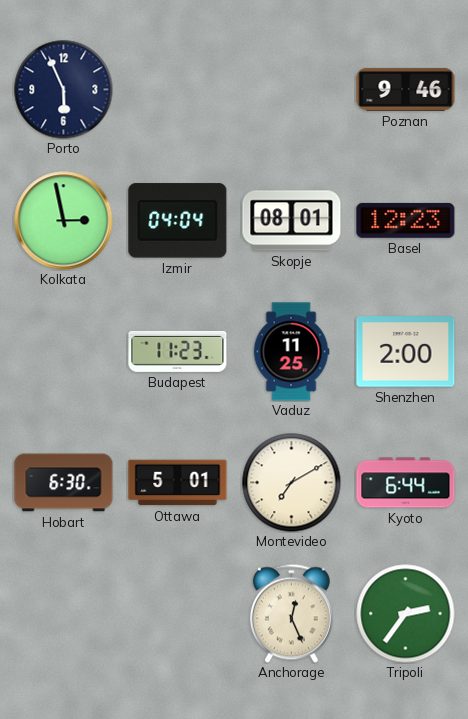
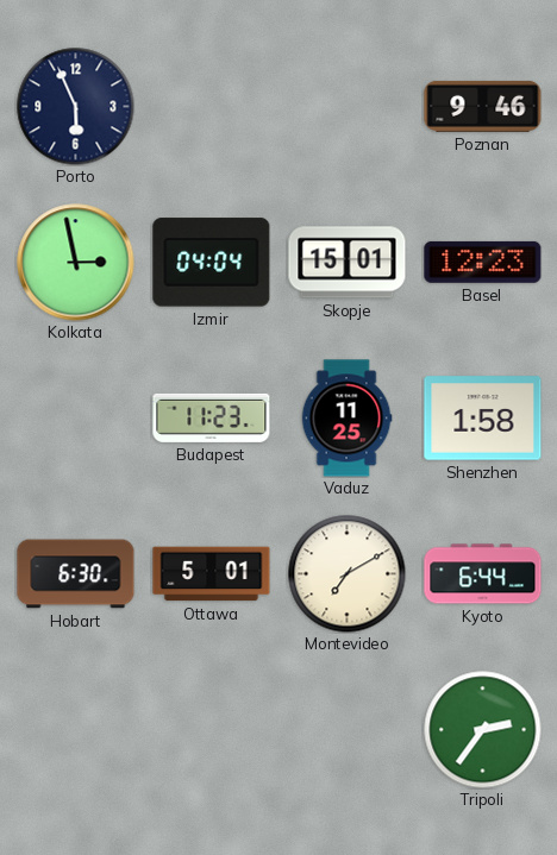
Skopje: 08:01 -> 15:01
Shenzhen: 2:00 -> 1:58
Anchorage: 12:26 -> none
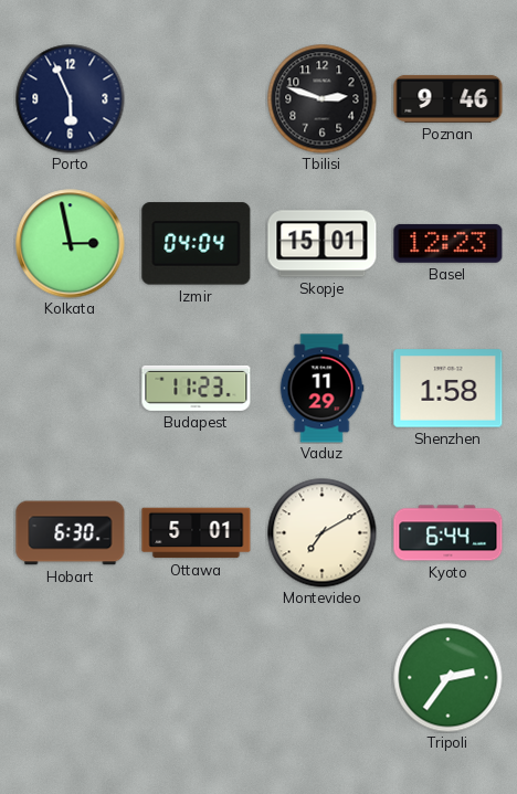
Tbilisi: none -> 2:48
Vaduz: 11:25 -> 11:29
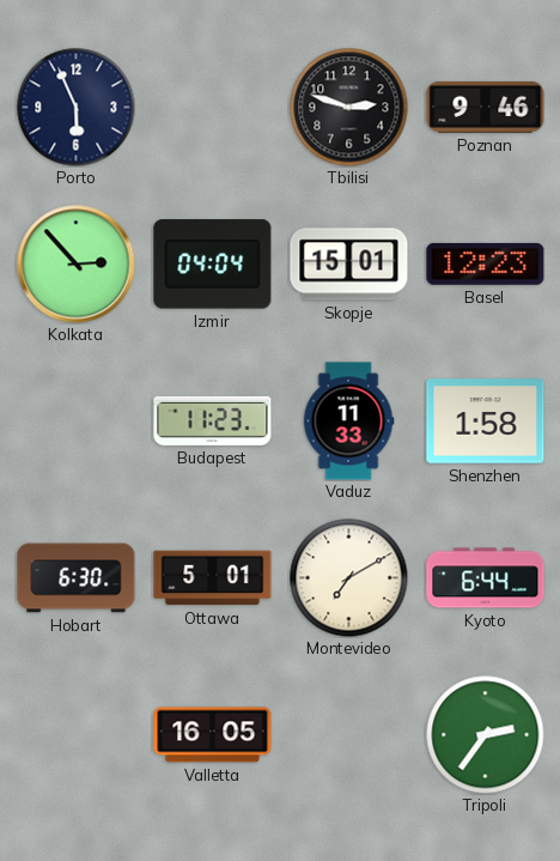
Kolkata: 2:58 -> 2:53
Vaduz: 11:29 -> 11:33
Valletta: none -> 16:05
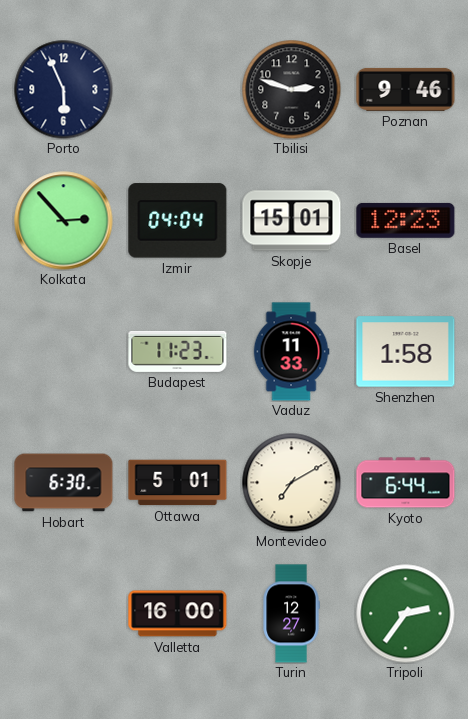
Valletta: 16:05 -> 16:00
Turin: none -> 12:27
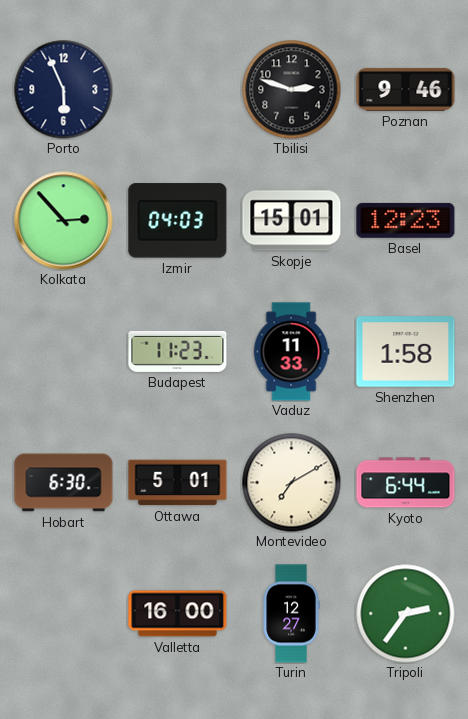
Izmir: 04:04 -> 04:03
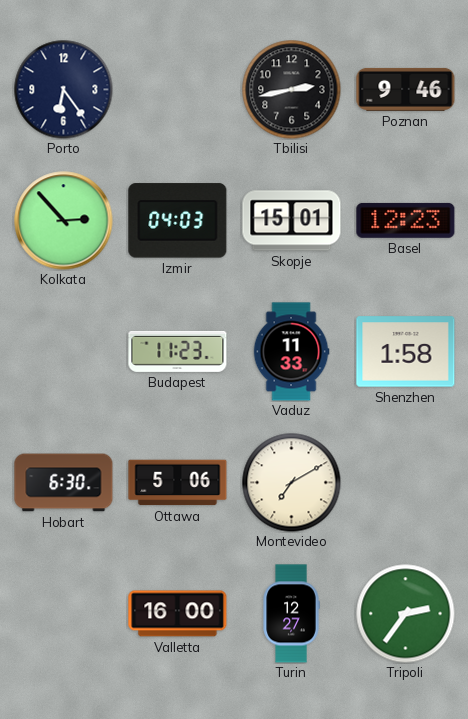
Porto: 5:56 -> 6:24
Tbilisi: 2:48 -> 2:43
Ottawa: 5:01 -> 5:06
Kyoto: 6:44 -> none
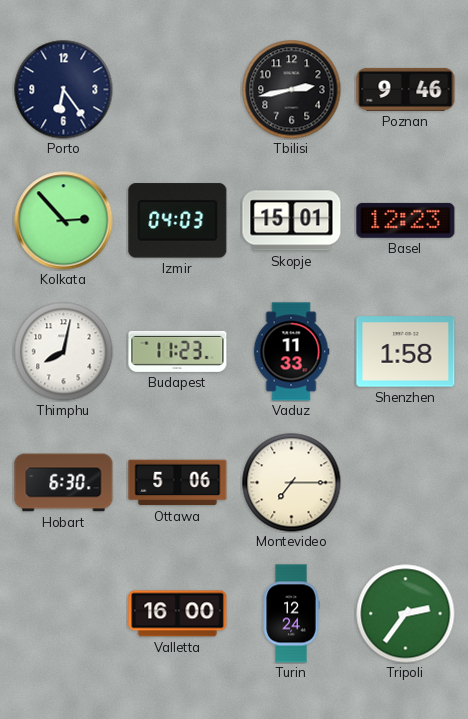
Thimphu: none -> 8:02
Montevideo: 7:10 -> 7:15
Turin: 12:27 -> 12:24
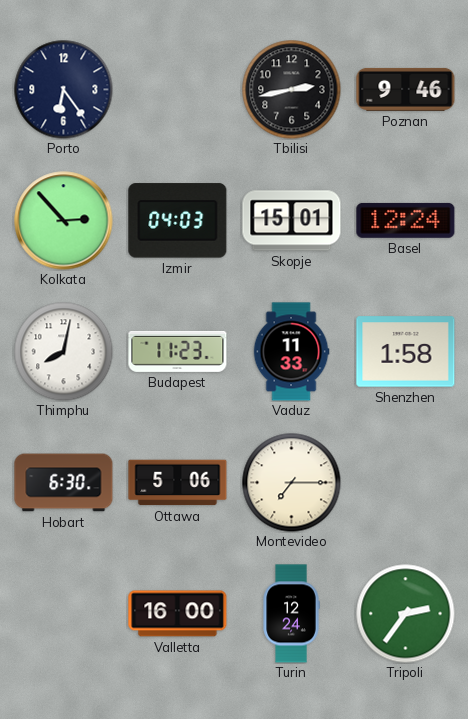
Basel: 12:23 -> 12:24
